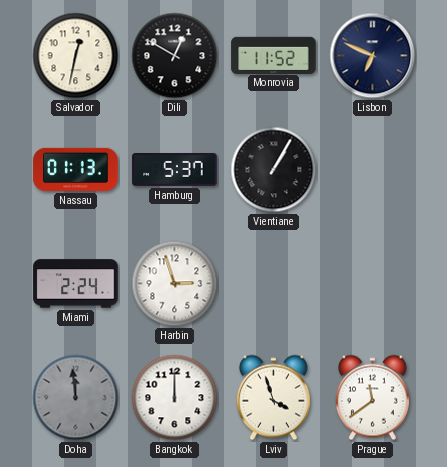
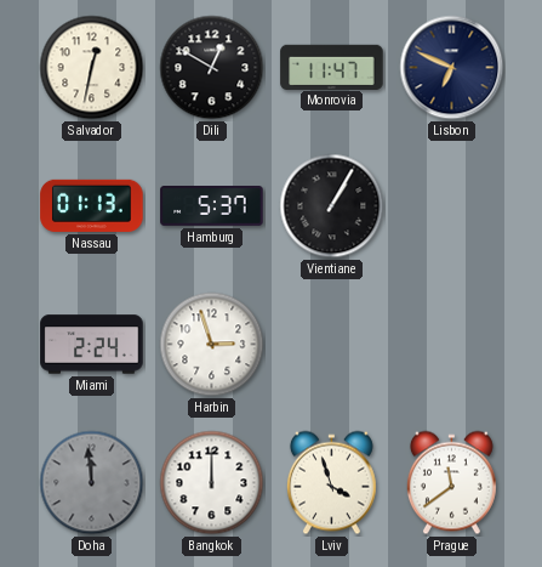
Monrovia: 11:52 -> 11:47
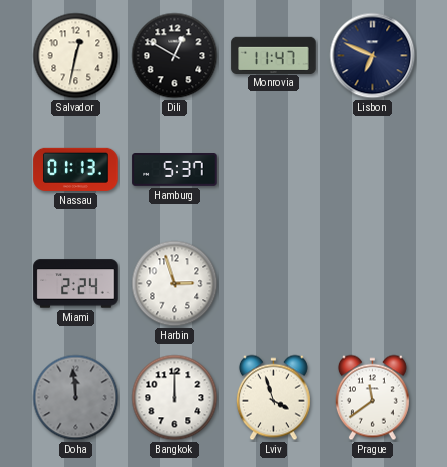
Vientiane: 1:05 -> none
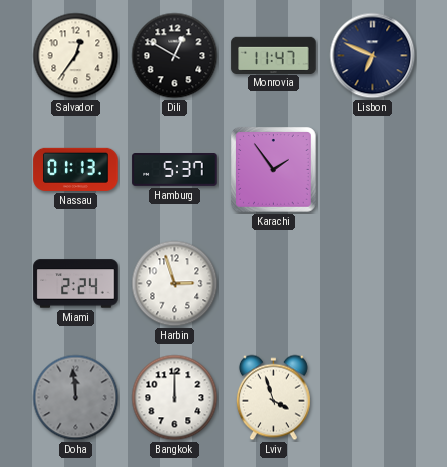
Salvador: 12:32 -> 12:36
Karachi: none -> 1:54
Prague: 11:39 -> none
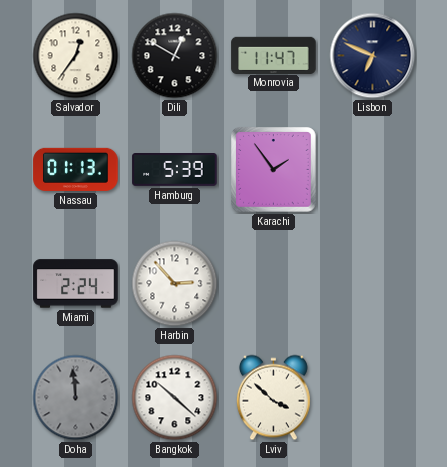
Hamburg: 5:37 -> 5:39
Harbin: 2:57 -> 2:53
Bangkok: 12:00 -> 10:22
Lviv: 3:57 -> 3:52
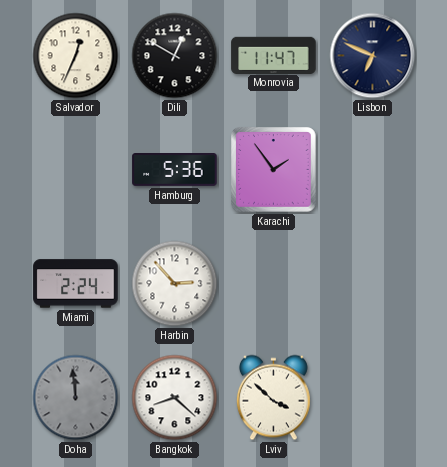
Salvador: 12:36 -> 12:34
Nassau: 01:13 -> none
Hamburg: 5:39 -> 5:36
Bangkok: 10:22 -> 8:22
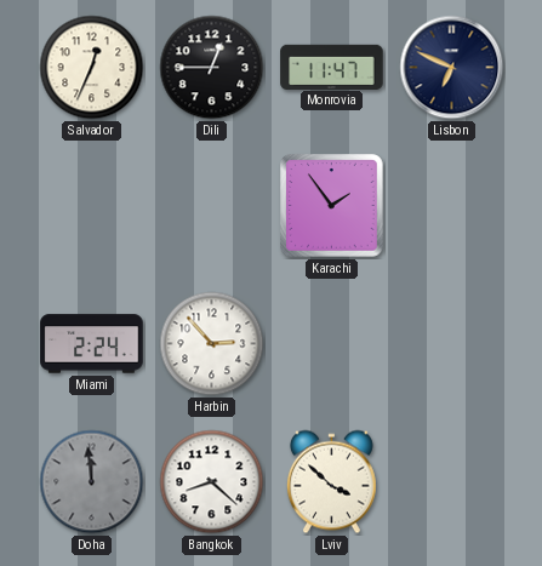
Dili: 12:50 -> 12:45
Hamburg: 5:36 -> none
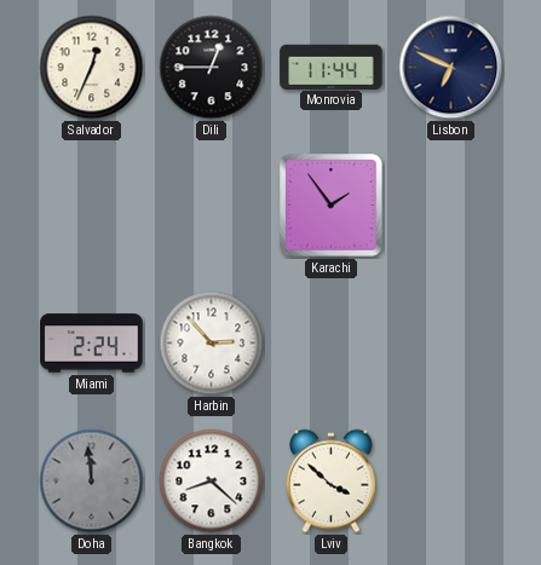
Monrovia: 11:47 -> 11:44
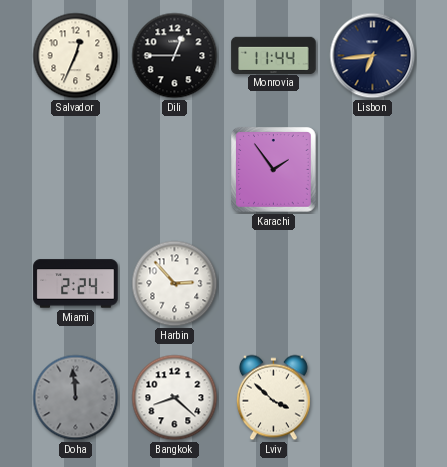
Lisbon: 6:49 -> 6:44
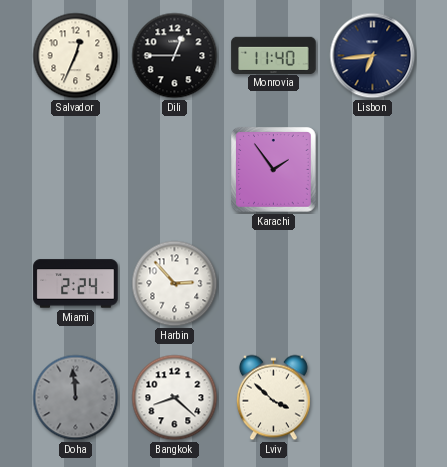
Monrovia: 11:44 -> 11:40
